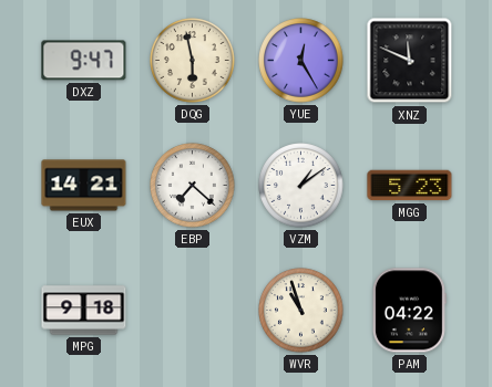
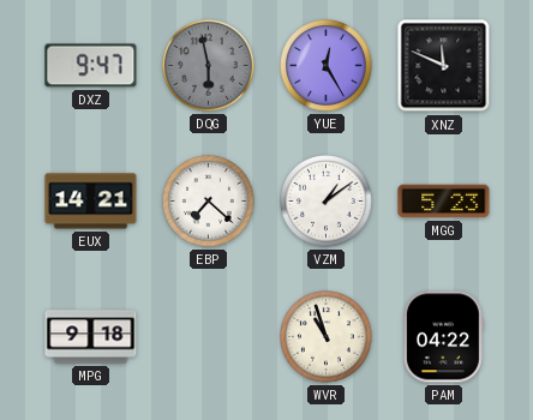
DQG dial: cream -> grey
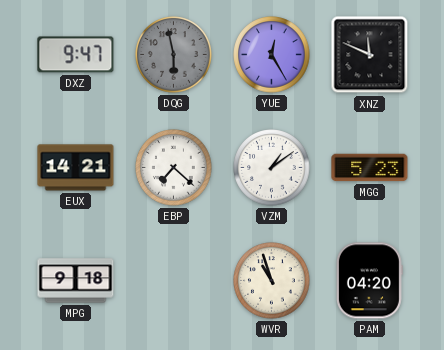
PAM: 04:22 -> 04:20
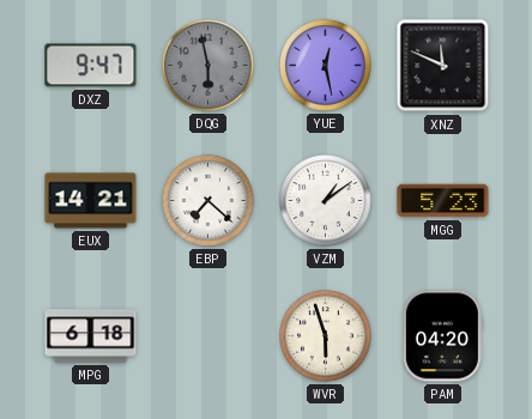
YUE: 12:25 -> 12:28
MPG: 9:18 -> 6:18
WVR: 10:57 -> 5:57
